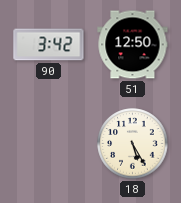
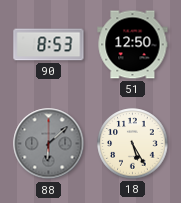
90: 3:42 -> 8:53
88: none -> 6:08
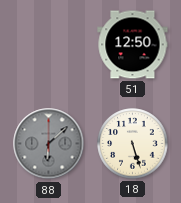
90: 8:53 -> none
18: 5:25 -> 5:27
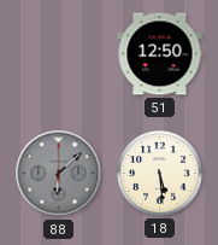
18: 5:27 -> 5:29
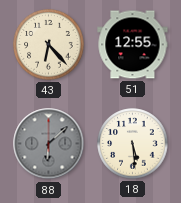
43: none -> 6:23
51: 12:50 -> 12:55
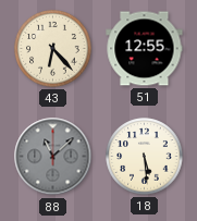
88: 6:08 -> 11:08
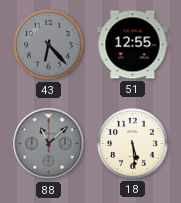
43 dial: cream -> grey
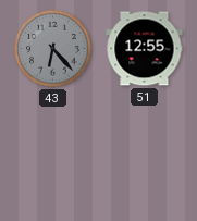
88: 11:08 -> none
18: 5:29 -> none
